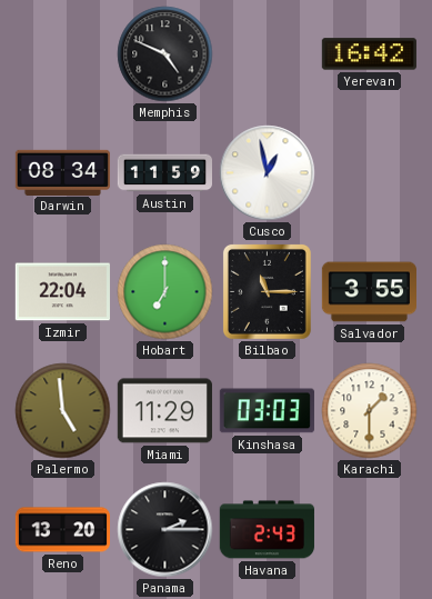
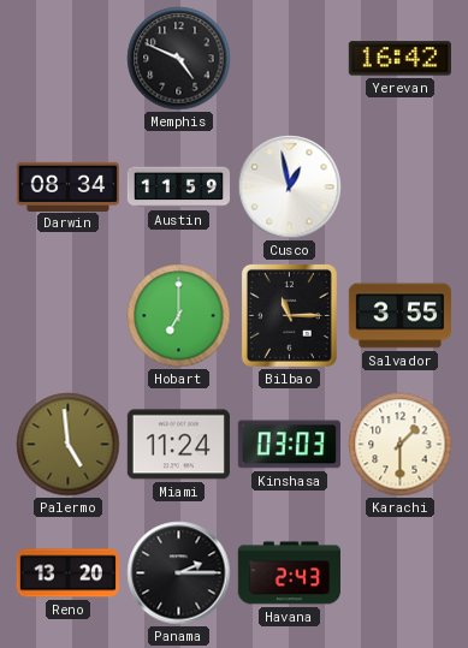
Izmir: 22:04 -> none
Miami: 11:29 -> 11:24
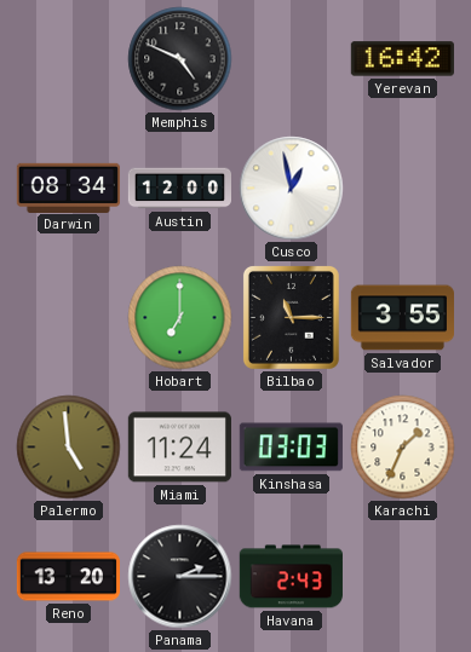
Austin: 11:59 -> 12:00
Karachi: 1:30 -> 1:34
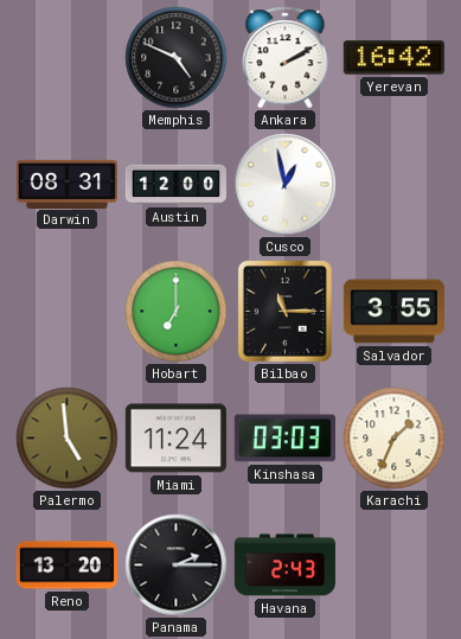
Ankara: none -> 2:10
Darwin: 08:34 -> 08:31
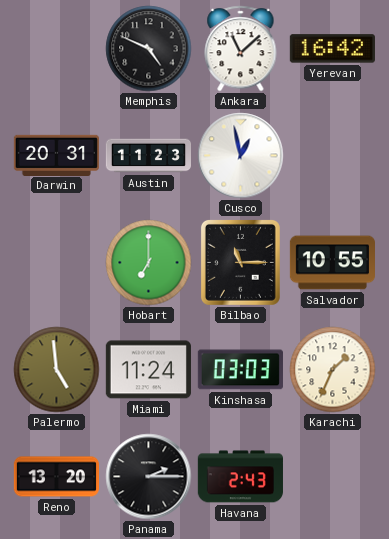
Ankara: 2:10 -> 11:08
Darwin: 08:31 -> 20:31
Austin: 12:00 -> 11:23
Salvador: 3:55 -> 10:55
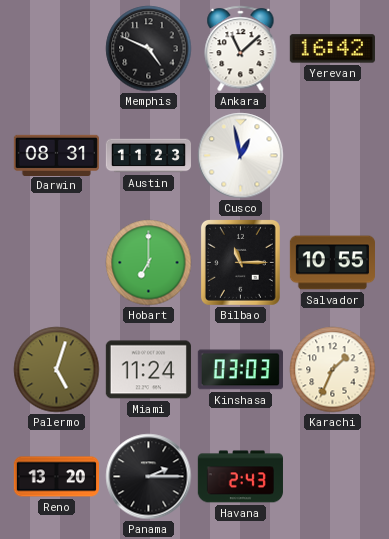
Darwin: 20:31 -> 08:31
Palermo: 4:59 -> 5:03
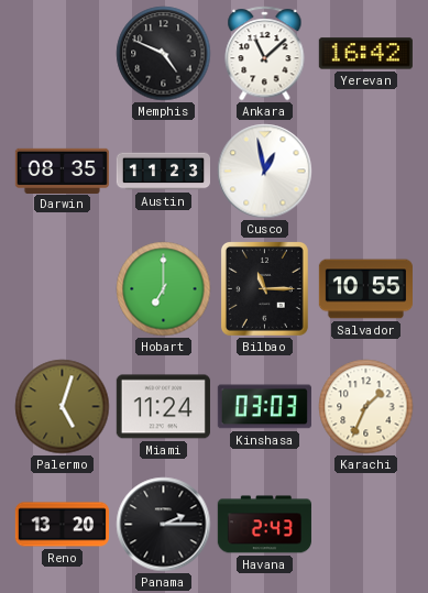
Darwin: 08:31 -> 08:35
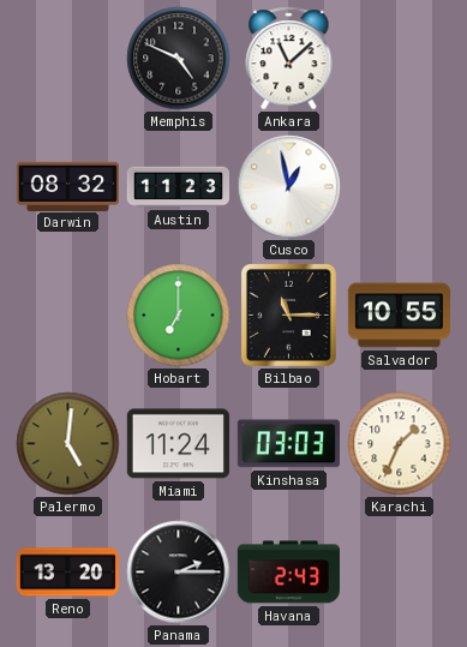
Yerevan: 16:42 -> none
Darwin: 08:35 -> 08:32
Palermo: 5:03 -> 5:01
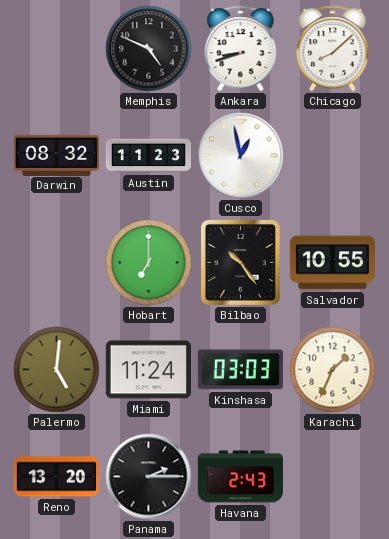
Ankara: 11:08 -> 8:42
Chicago: none -> 8:08
Bilbao: 11:15 -> 10:24
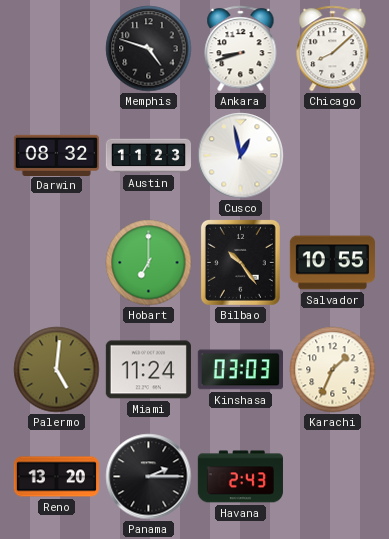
Memphis: 4:49 -> 4:48
